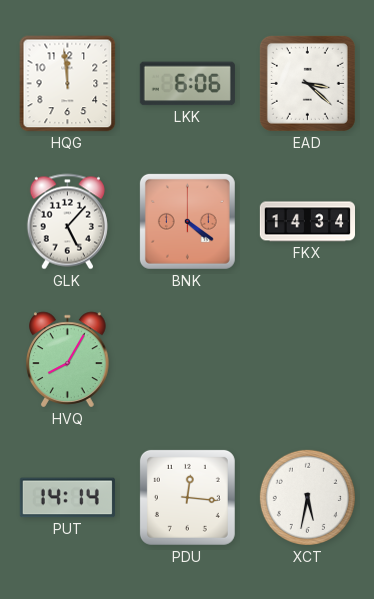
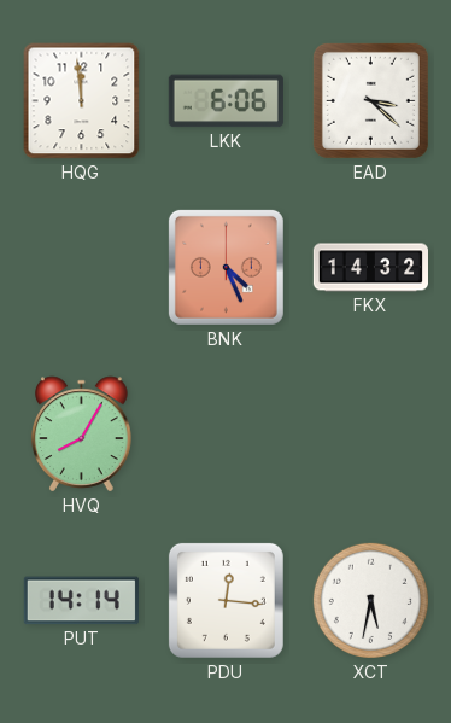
GLK: 5:07 -> none
BNK: 4:21 -> 4:26
FKX: 14:34 -> 14:32
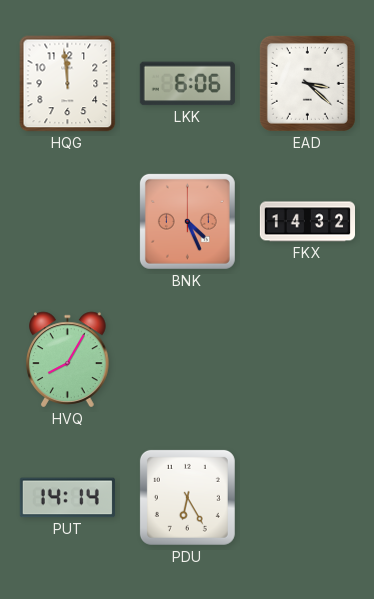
PDU: 12:16 -> 6:25
XCT: 5:32 -> none
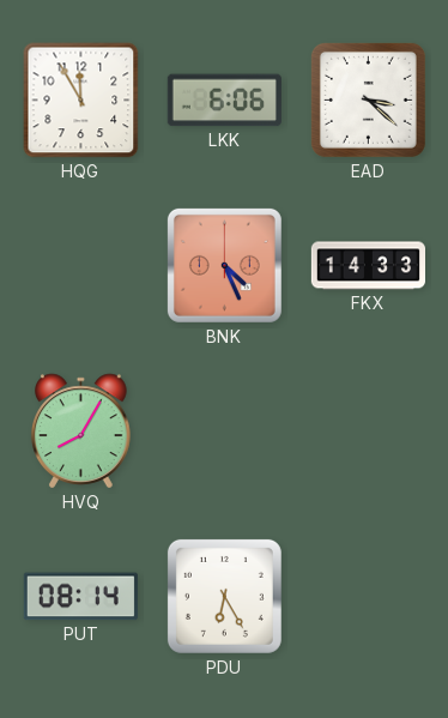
HQG: 11:59 -> 11:55
FKX: 14:32 -> 14:33
PUT: 14:14 -> 08:14
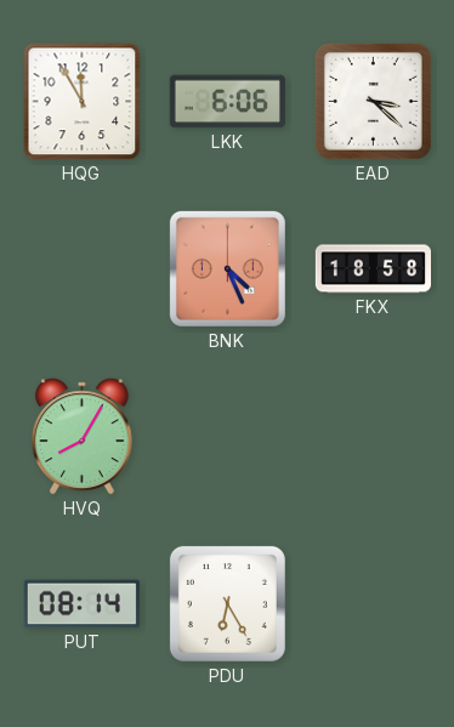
FKX: 14:33 -> 18:58
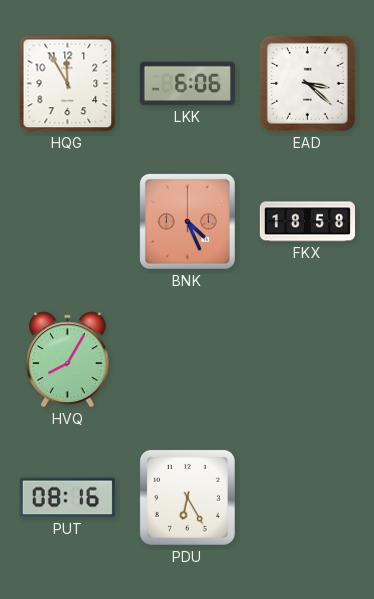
PUT: 08:14 -> 08:16
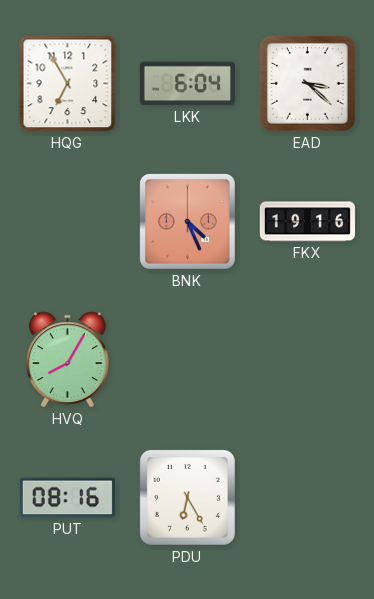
HQG: 11:55 -> 6:55
LKK: 6:06 -> 6:04
FKX: 18:58 -> 19:16
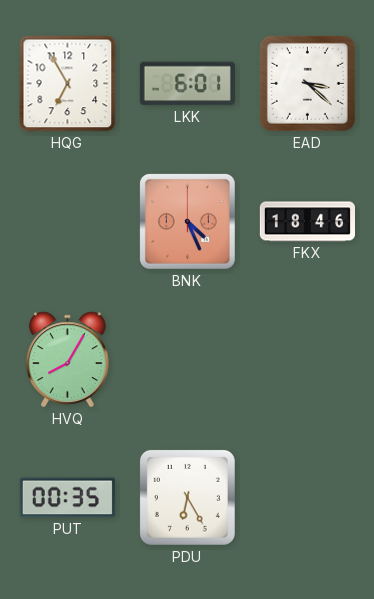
LKK: 6:04 -> 6:01
FKX: 19:16 -> 18:46
PUT: 08:16 -> 00:35
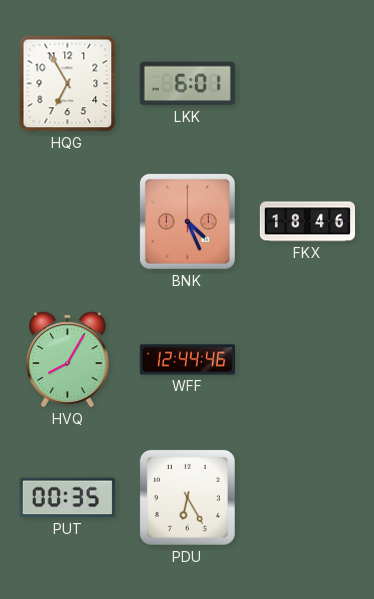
EAD: 3:22 -> none
WFF: none -> 12:44
